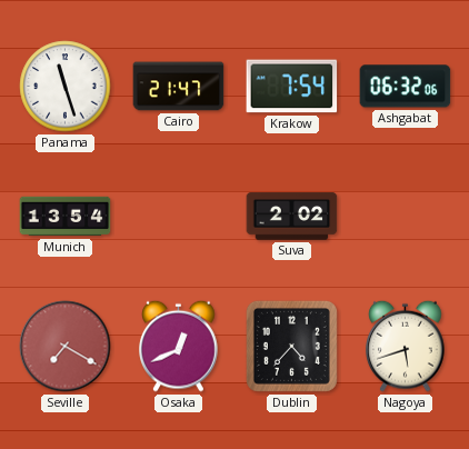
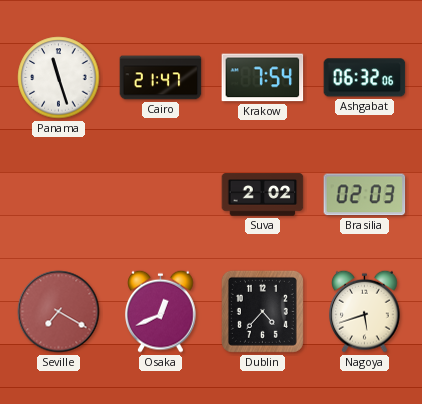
Munich: 13:54 -> none
Brasilia: none -> 02:03
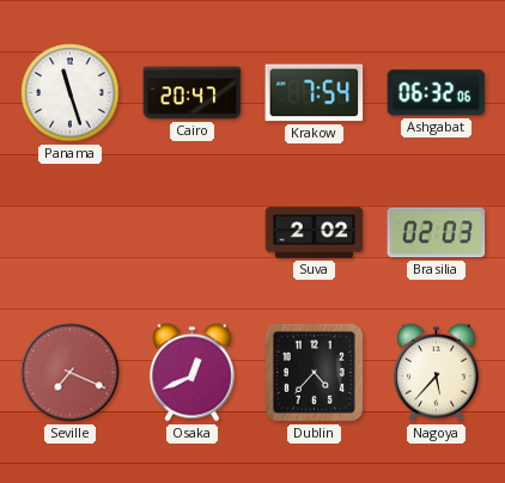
Cairo: 21:47 -> 20:47
Seville: 7:20 -> 7:19
Nagoya: 5:42 -> 5:37
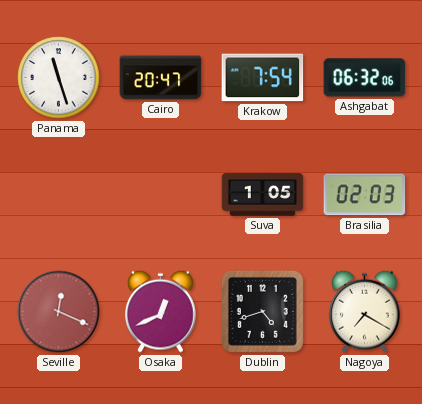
Suva: 2:02 -> 1:05
Seville: 7:19 -> 12:19
Dublin: 4:37 -> 4:42
Nagoya: 5:37 -> 7:20
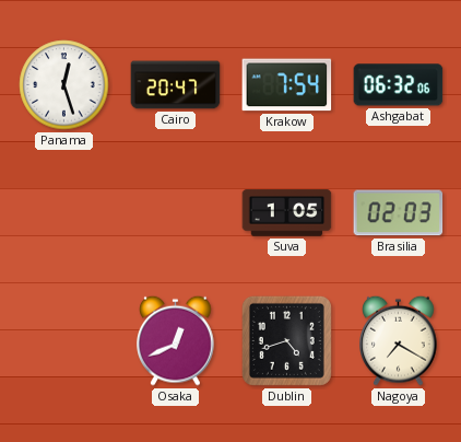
Panama: 11:27 -> 12:27
Seville: 12:19 -> none
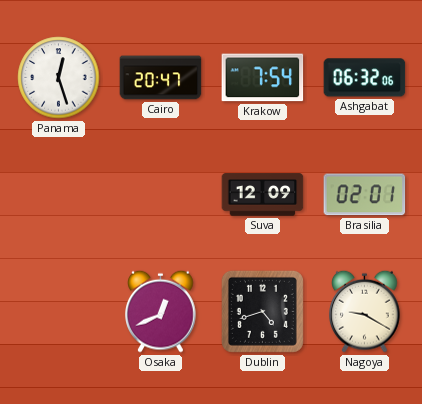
Suva: 1:05 -> 12:09
Brasilia: 02:03 -> 02:01
Nagoya: 7:20 -> 9:20
